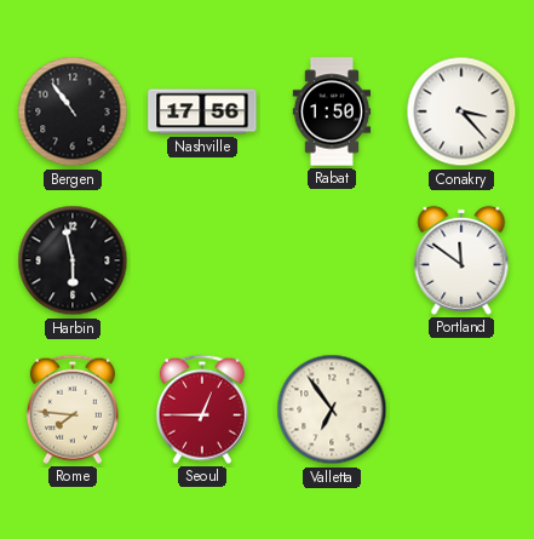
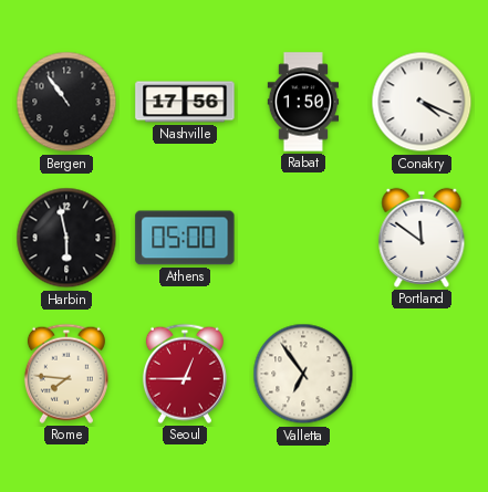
Conakry: 3:23 -> 4:19
Athens: none -> 05:00
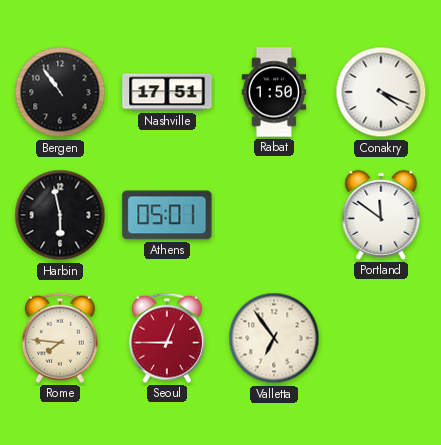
Nashville: 17:56 -> 17:51
Athens: 05:00 -> 05:01
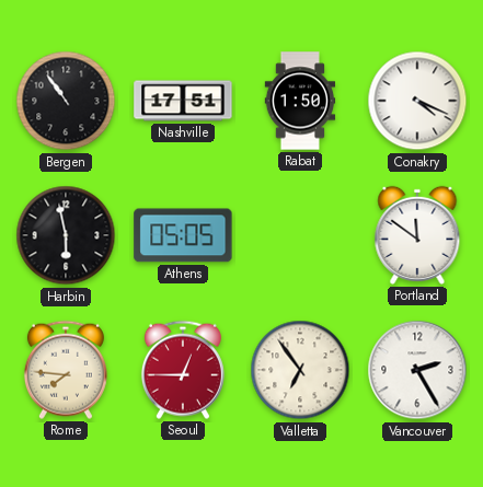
Athens: 05:01 -> 05:05
Vancouver: none -> 2:25
